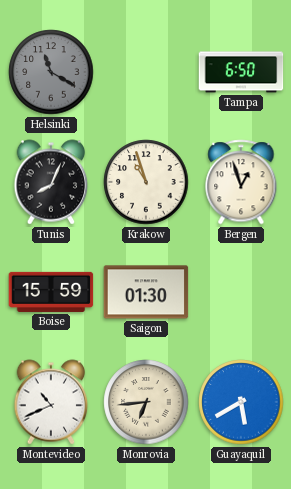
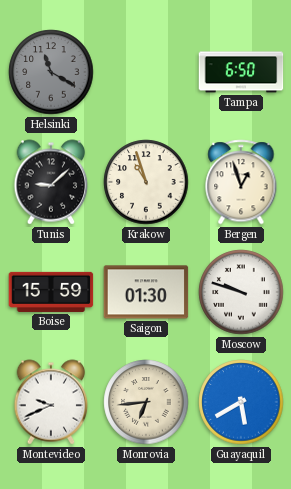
Tunis: 8:04 -> 9:08
Moscow: none -> 9:48
Montevideo: 10:41 -> 9:41
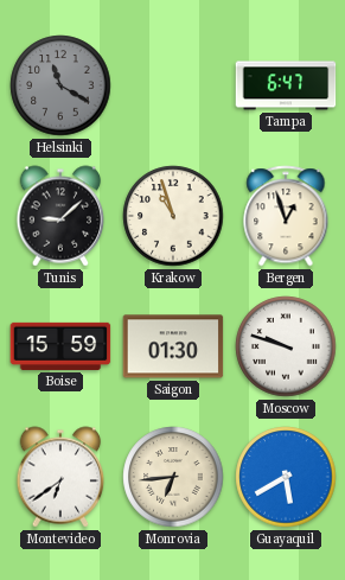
Tampa: 6:50 -> 6:47
Montevideo: 9:41 -> 6:39
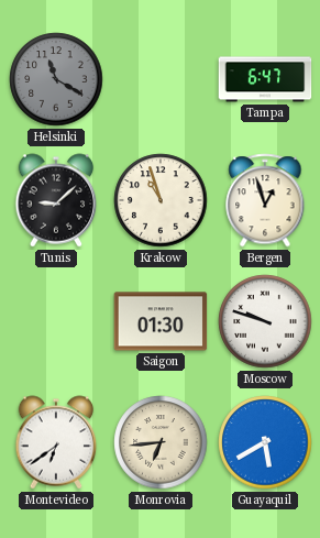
Boise: 15:59 -> none
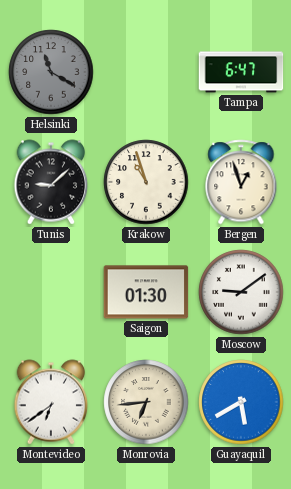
Moscow: 9:48 -> 9:09
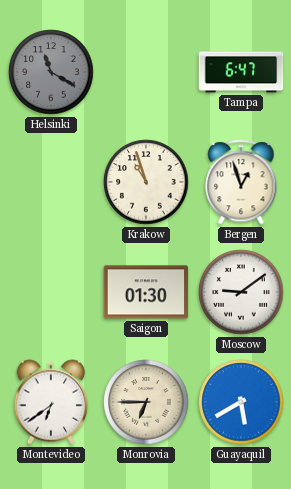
Tunis: 9:08 -> none
Monrovia: 6:44 -> 6:45
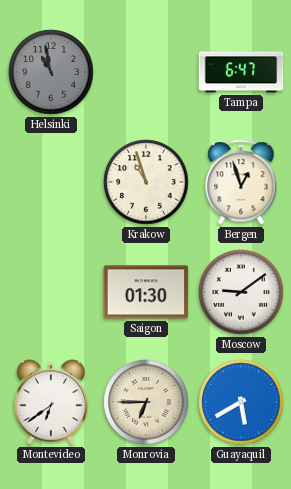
Helsinki: 11:20 -> 10:58
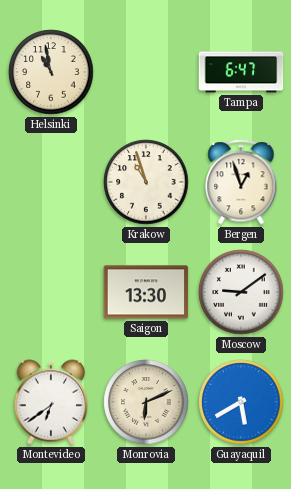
Helsinki dial: grey -> cream
Saigon: 01:30 -> 13:30
Monrovia: 6:45 -> 6:11
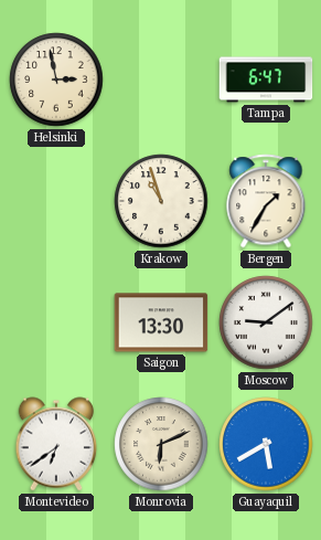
Helsinki: 10:58 -> 2:58
Bergen: 12:57 -> 1:35
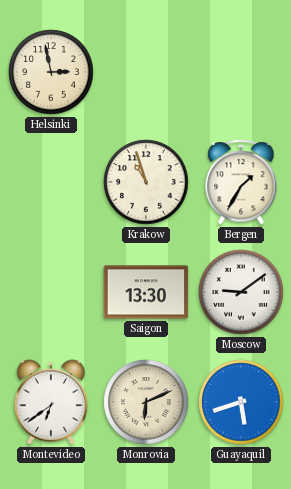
Tampa: 6:47 -> none
Guayaquil: 5:40 -> 5:42
